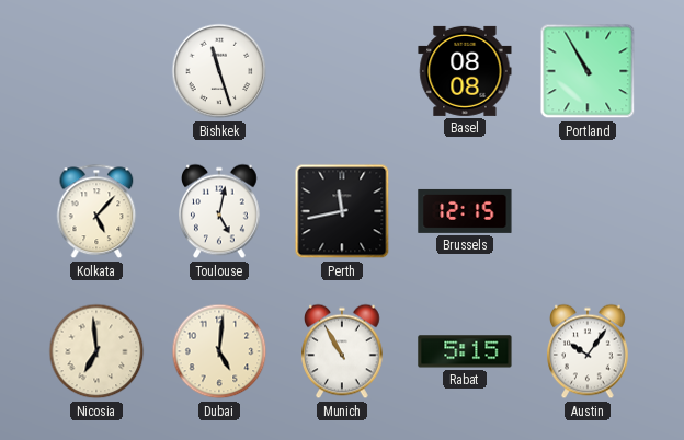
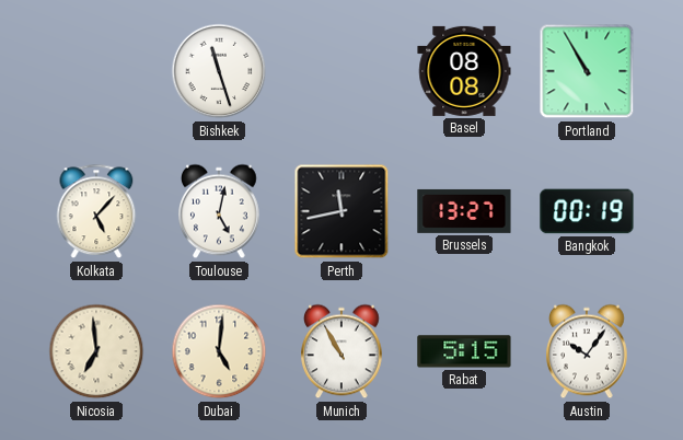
Brussels: 12:15 -> 13:27
Bangkok: none -> 00:19
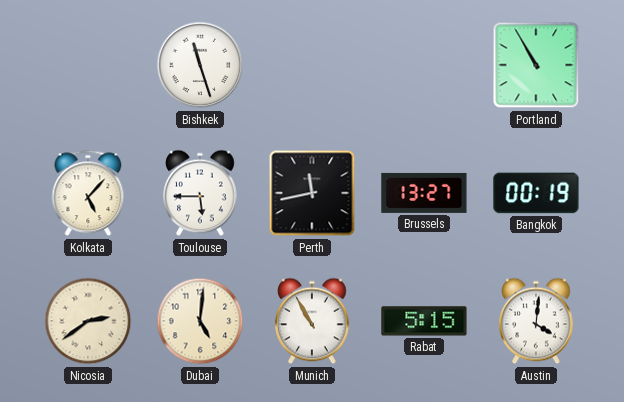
Basel: 08:08 -> none
Toulouse: 5:02 -> 5:45
Nicosia: 6:59 -> 2:39
Austin: 10:06 -> 4:01
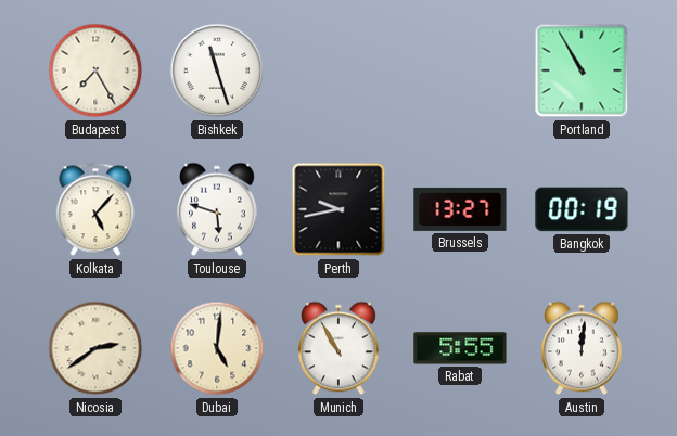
Budapest: none -> 7:25
Toulouse: 5:45 -> 5:48
Perth: 11:43 -> 9:43
Rabat: 5:15 -> 5:55
Austin: 4:01 -> 12:01
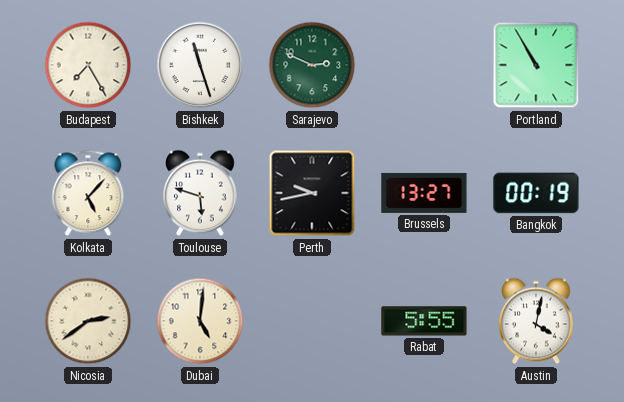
Sarajevo: none -> 2:49
Munich: 10:55 -> none
Austin: 12:01 -> 4:02
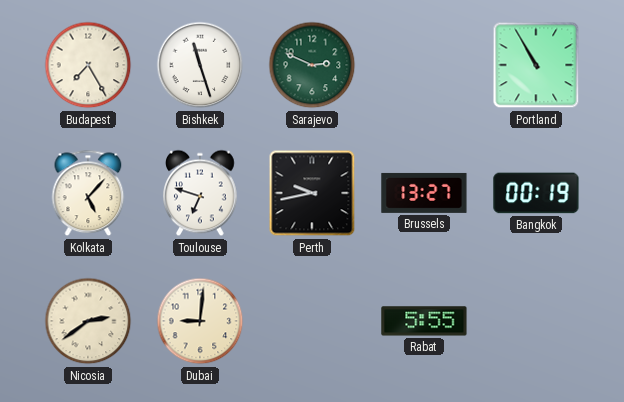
Toulouse: 5:48 -> 6:48
Dubai: 5:01 -> 9:01
Austin: 4:02 -> none
